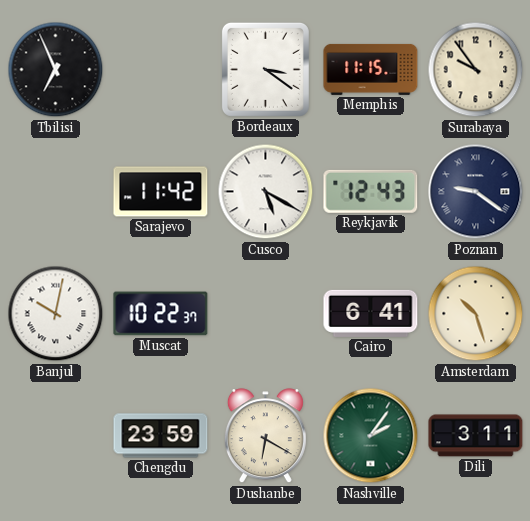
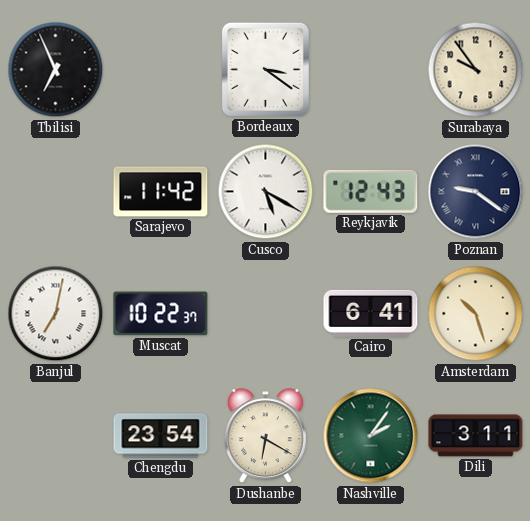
Memphis: 11:15 -> none
Banjul: 10:02 -> 7:02
Chengdu: 23:59 -> 23:54
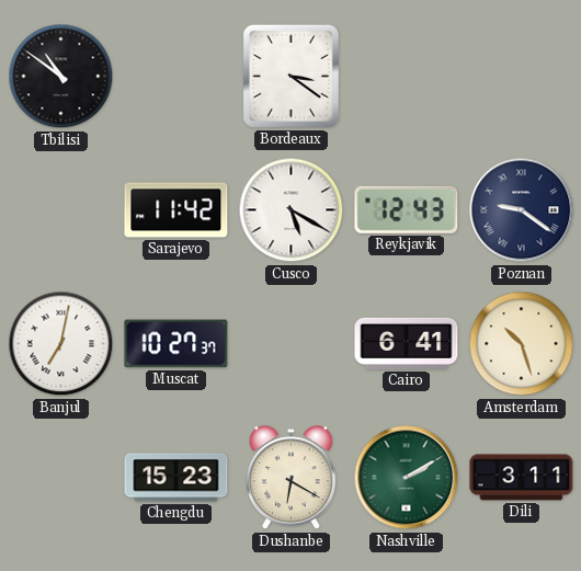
Tbilisi: 6:56 -> 10:51
Surabaya: 9:54 -> none
Muscat: 10:22 -> 10:27
Chengdu: 23:54 -> 15:23
Nashville: 2:06 -> 2:10
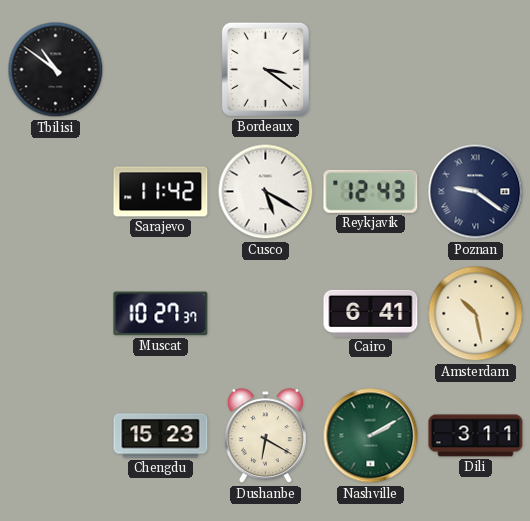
Banjul: 7:02 -> none
Amsterdam: 10:27 -> 10:28
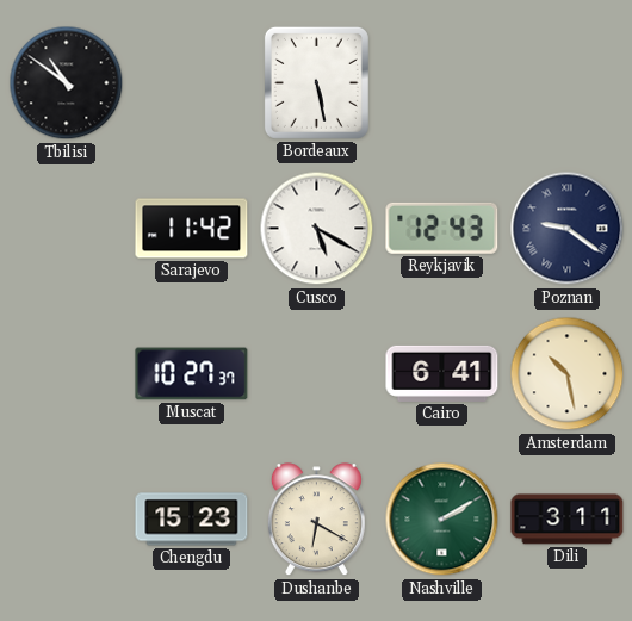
Bordeaux: 3:21 -> 5:28
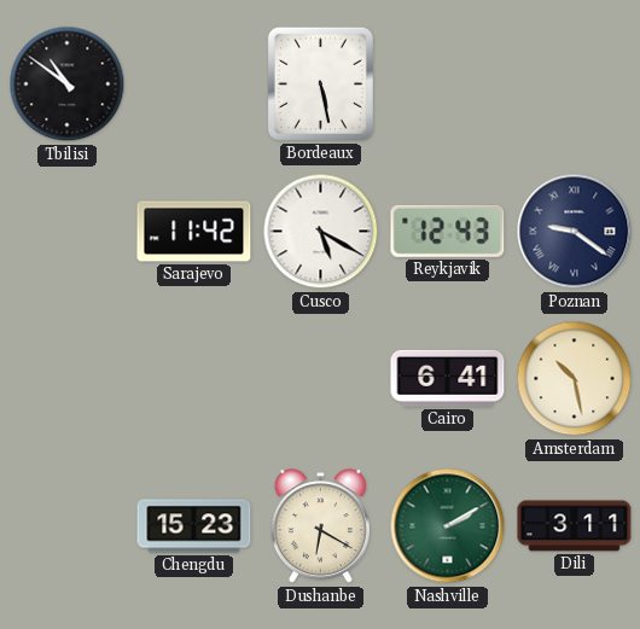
Muscat: 10:27 -> none
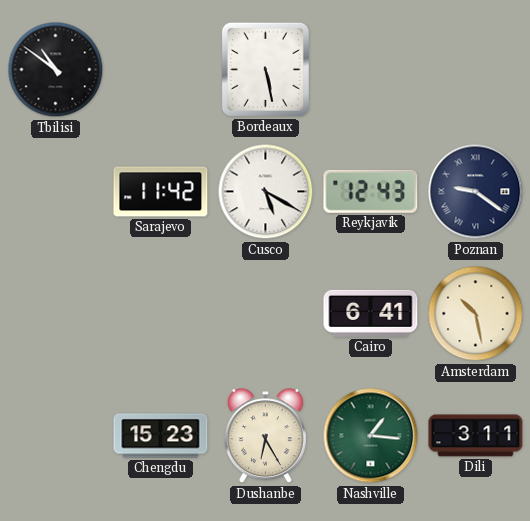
Dushanbe: 6:20 -> 6:25
Nashville: 2:10 -> 1:16
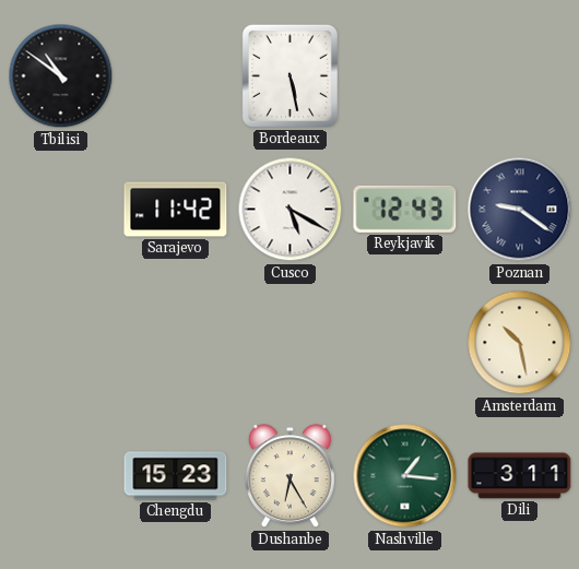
Cairo: 6:41 -> none
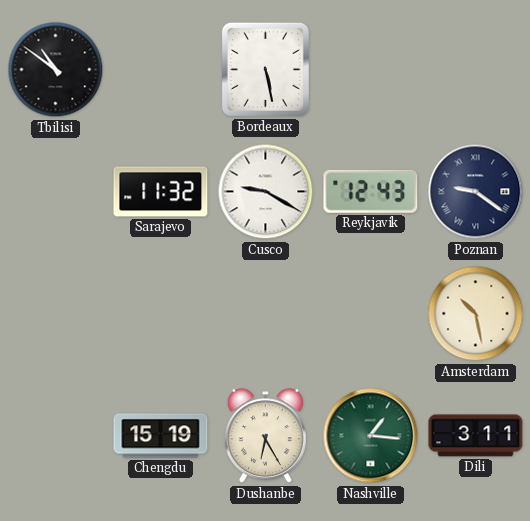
Sarajevo: 11:42 -> 11:32
Cusco: 5:20 -> 9:20
Chengdu: 15:23 -> 15:19
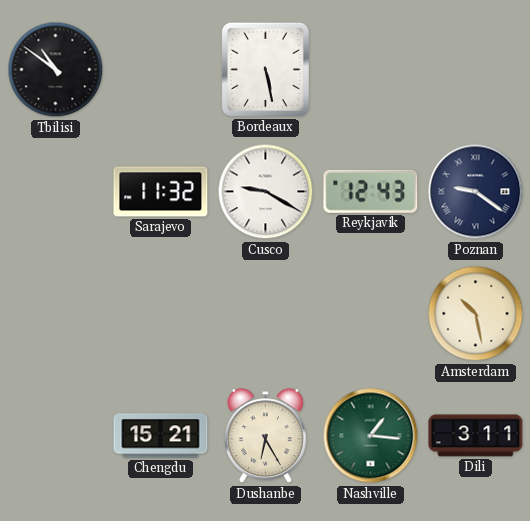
Chengdu: 15:19 -> 15:21
